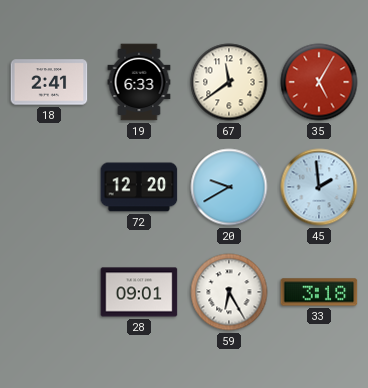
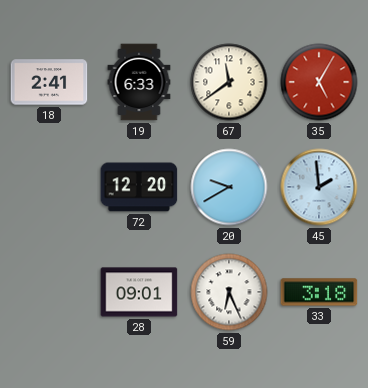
59: 6:25 -> 6:26
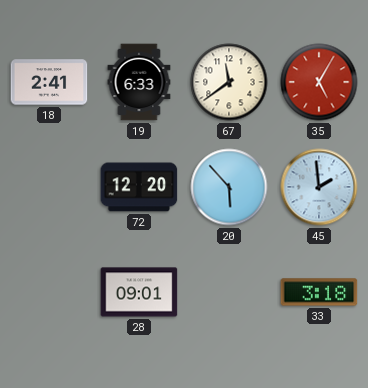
20: 9:40 -> 5:53
59: 6:26 -> none
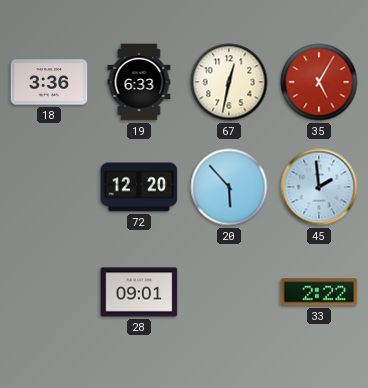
18: 2:41 -> 3:36
67: 11:39 -> 12:32
33: 3:18 -> 2:22
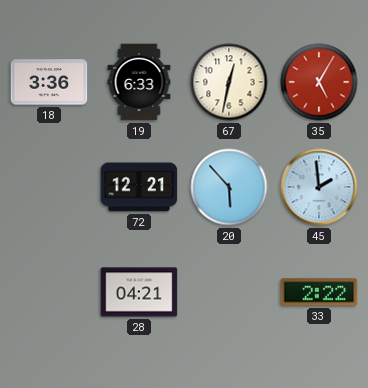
72: 12:20 -> 12:21
28: 09:01 -> 04:21
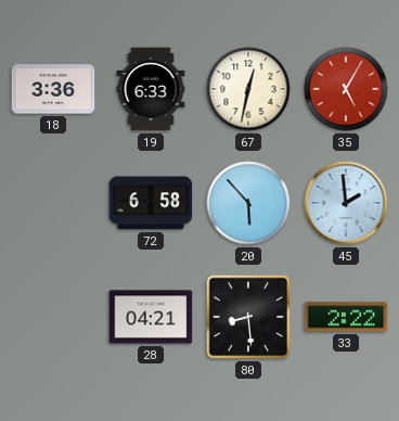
72: 12:21 -> 6:58
80: none -> 8:29
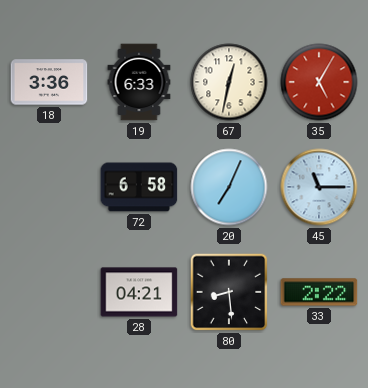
20: 5:53 -> 7:04
45: 1:59 -> 11:15
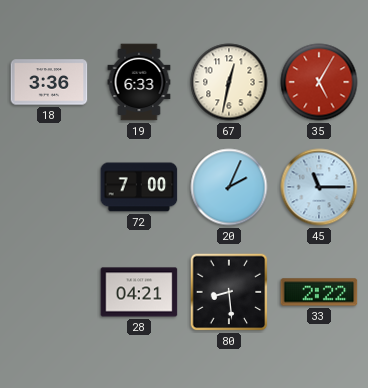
72: 6:58 -> 7:00
20: 7:04 -> 2:04
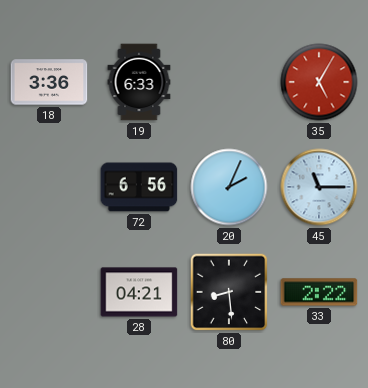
67: 12:32 -> none
72: 7:00 -> 6:56
